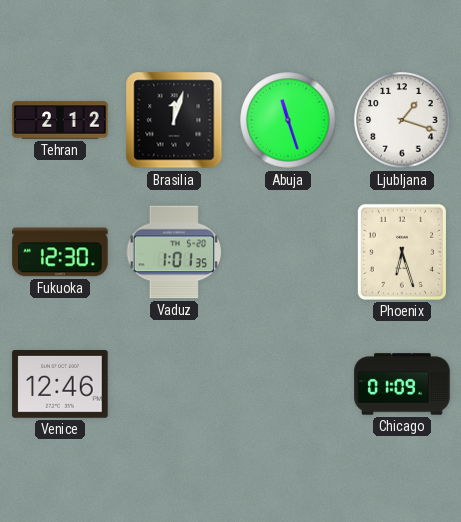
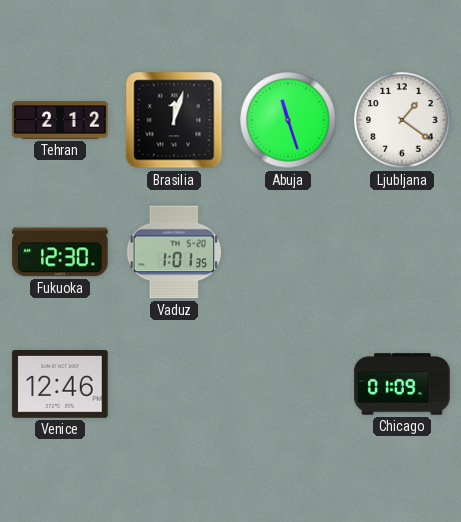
Ljubljana: 1:18 -> 1:21
Phoenix: 6:27 -> none
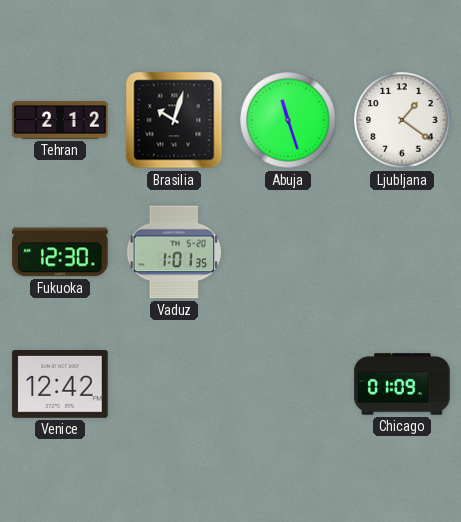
Brasilia: 12:03 -> 10:03
Venice: 12:46 -> 12:42
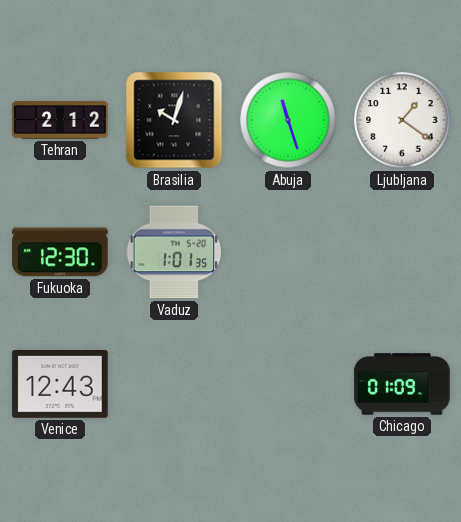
Venice: 12:42 -> 12:43
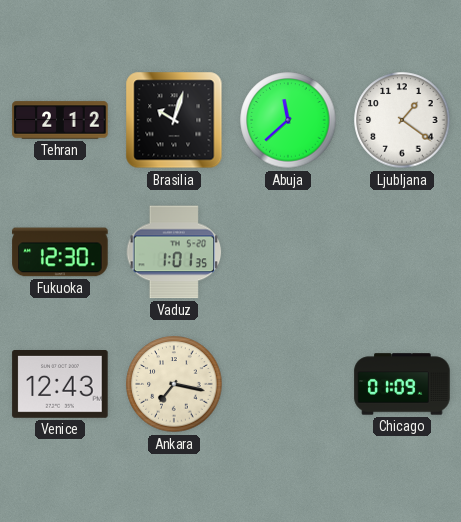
Abuja: 11:27 -> 11:38
Ankara: none -> 7:17
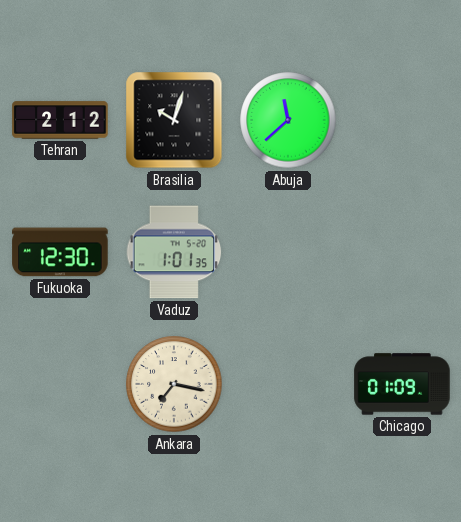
Ljubljana: 1:21 -> none
Venice: 12:43 -> none
